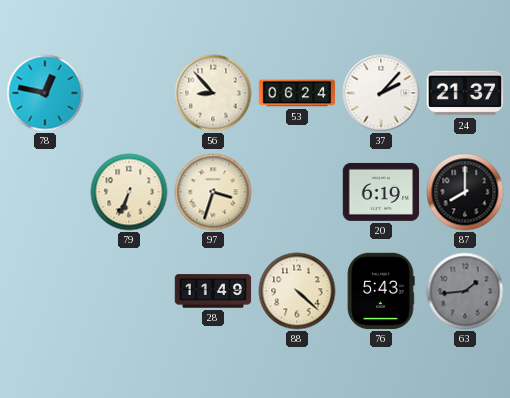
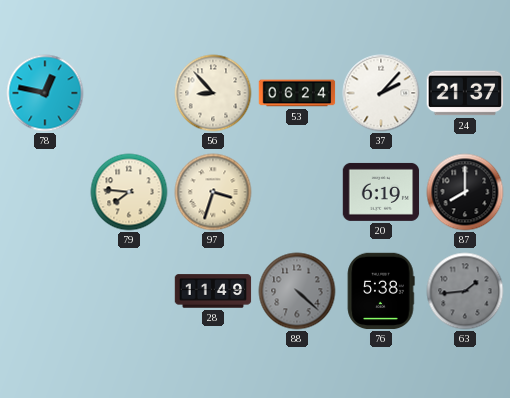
79: 6:34 -> 7:46
88 dial: cream -> grey
76: 5:43 -> 5:38
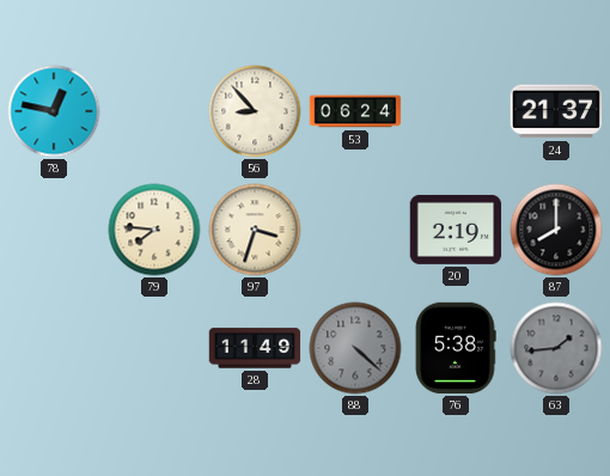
37: 2:07 -> none
20: 6:19 -> 2:19
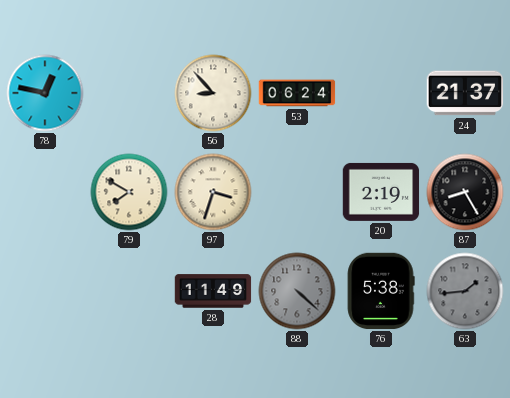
79: 7:46 -> 7:50
87: 8:00 -> 8:25
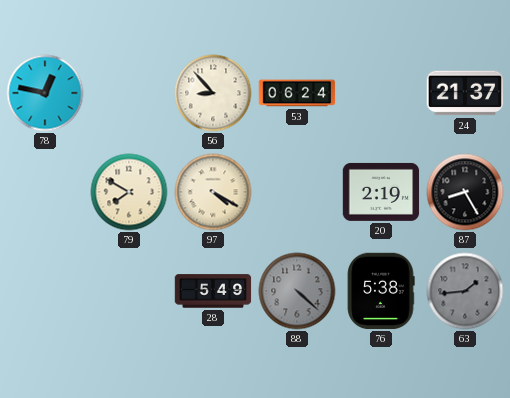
97: 3:33 -> 4:20
28: 11:49 -> 5:49
